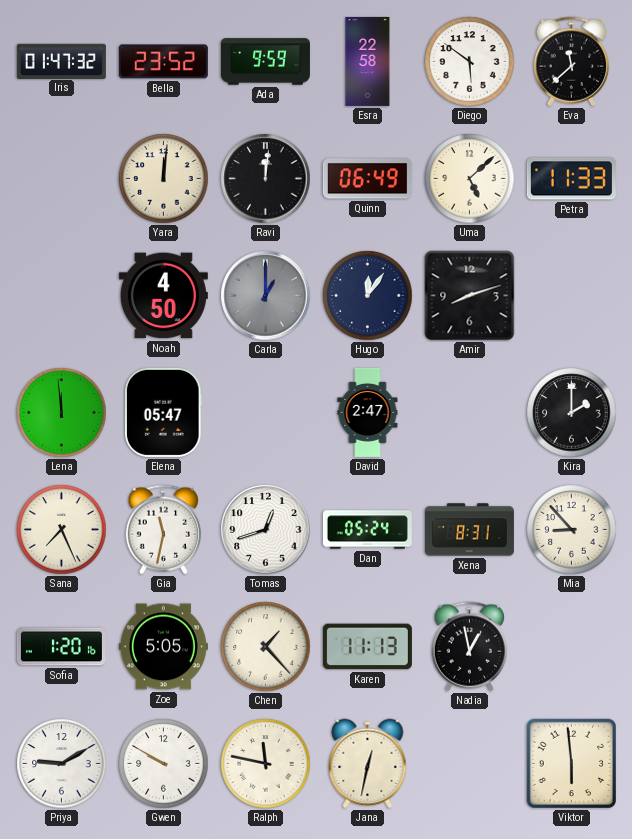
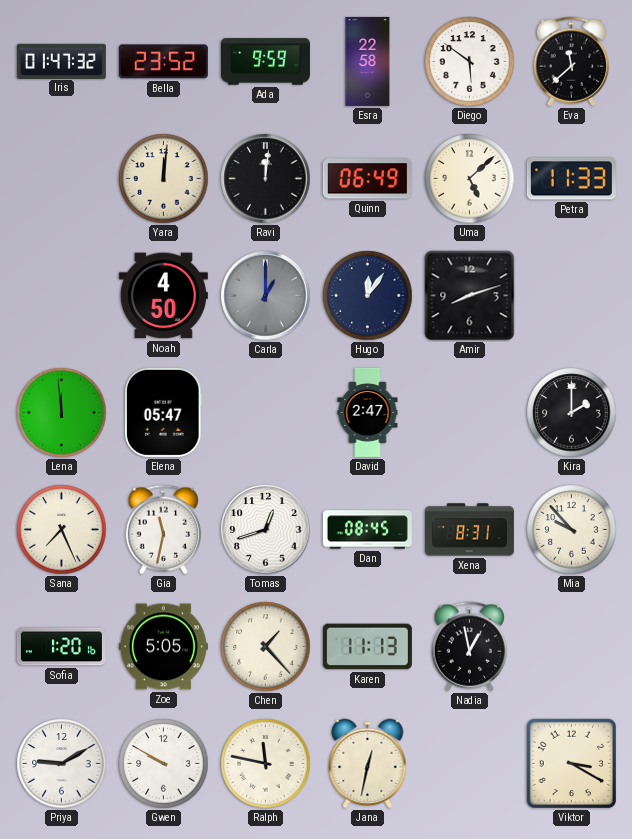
Dan: 05:24 -> 08:45
Mia: 8:53 -> 9:53
Viktor: 5:59 -> 3:20
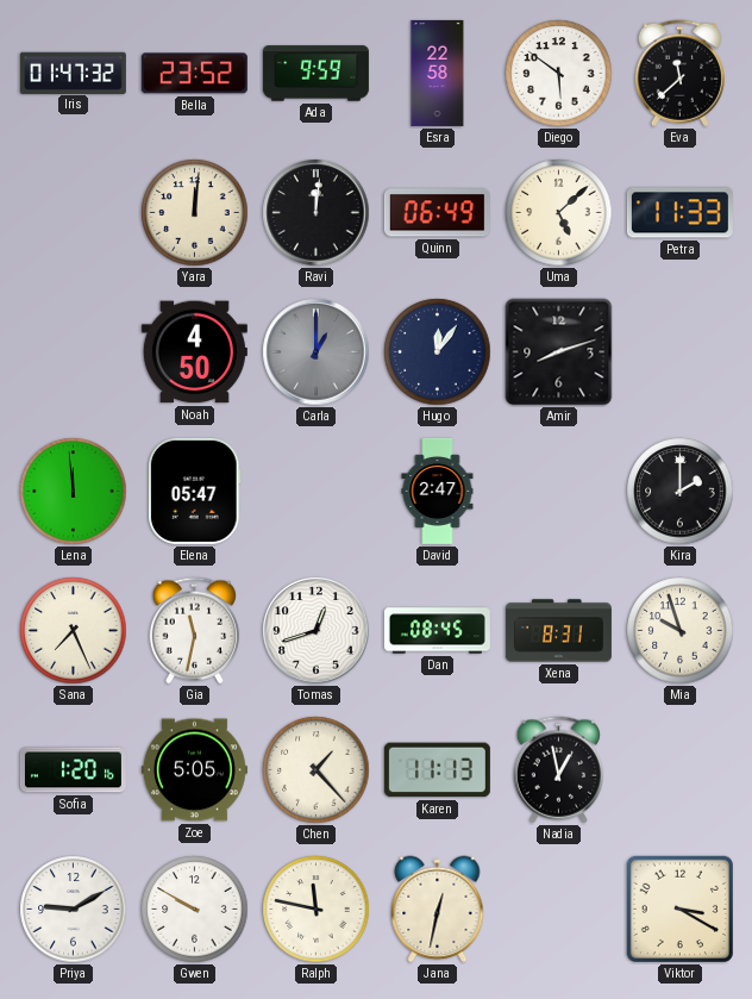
Mia: 9:53 -> 9:57
